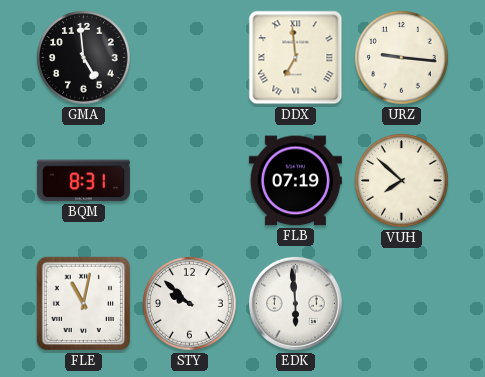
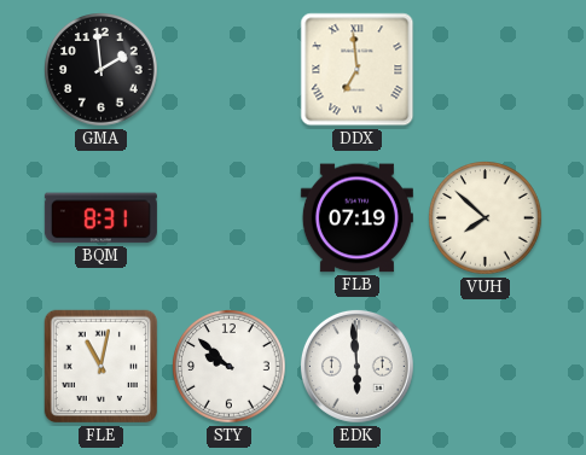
GMA: 4:59 -> 1:59
URZ: 9:16 -> none
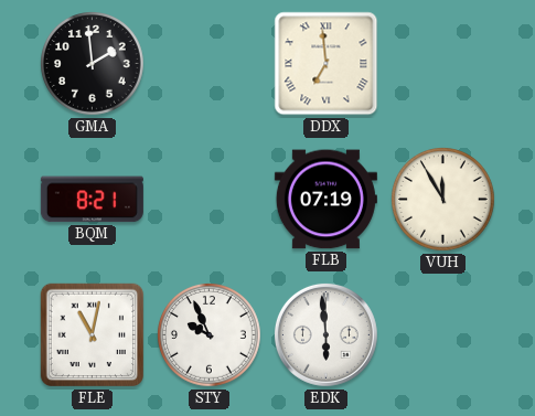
BQM: 8:31 -> 8:21
VUH: 7:52 -> 11:55
STY: 9:52 -> 9:56
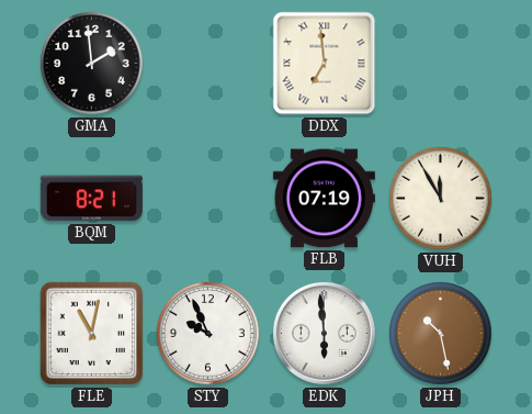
JPH: none -> 10:28
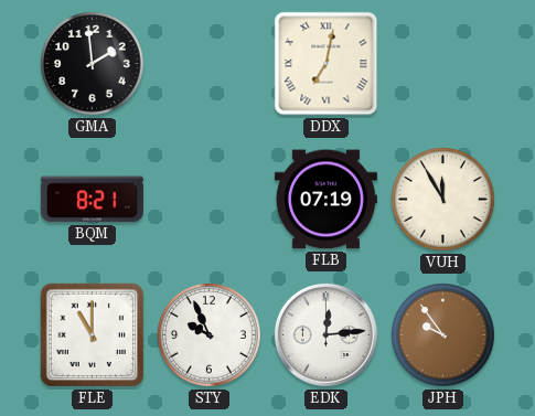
DDX: 6:59 -> 7:02
FLE: 11:02 -> 11:00
EDK: 5:59 -> 12:14
JPH: 10:28 -> 9:54
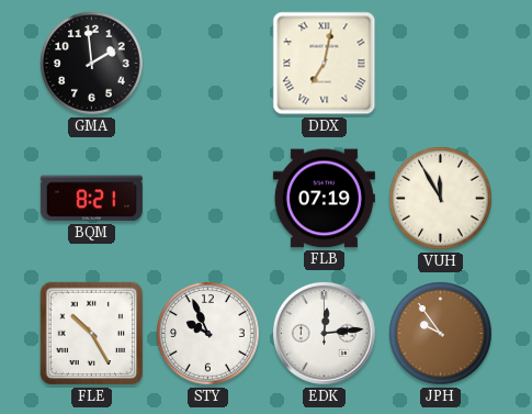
FLE: 11:00 -> 10:25
